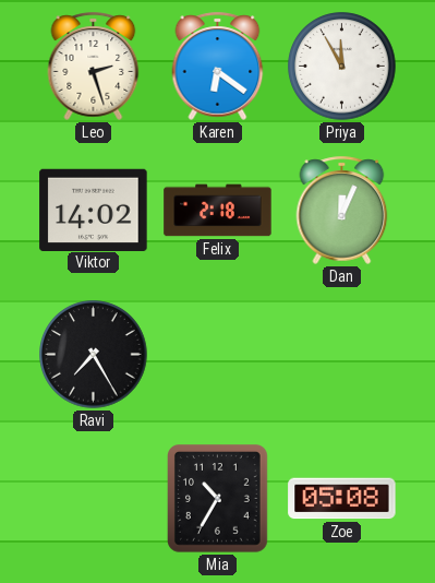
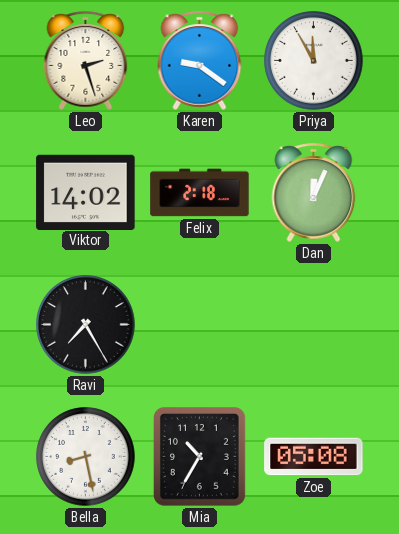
Karen: 6:21 -> 9:21
Bella: none -> 8:28
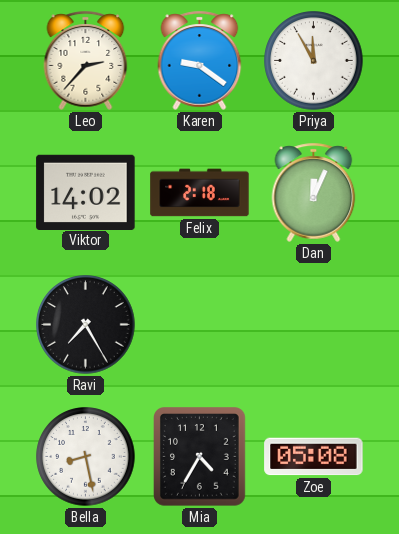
Leo: 2:27 -> 2:37
Mia: 10:35 -> 4:35
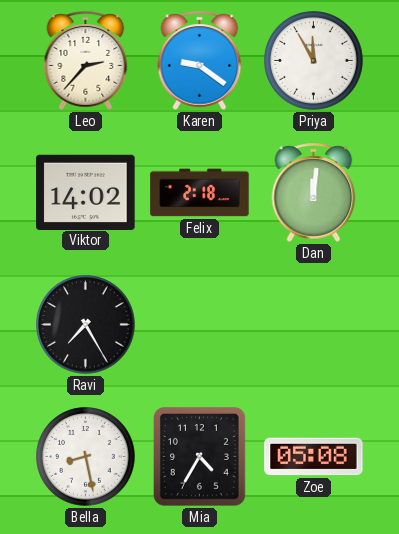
Dan: 12:04 -> 12:01
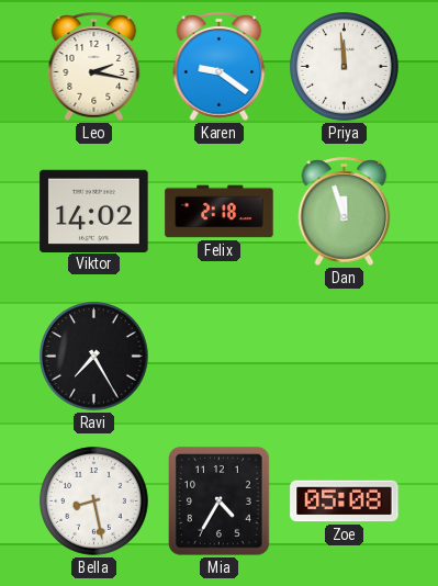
Leo: 2:37 -> 2:17
Priya: 11:55 -> 11:59
Dan: 12:01 -> 11:57
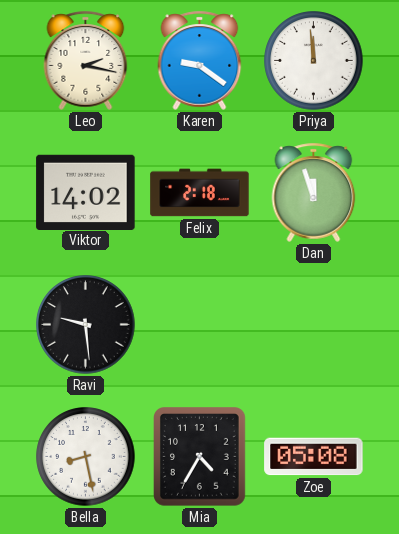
Ravi: 7:25 -> 9:29
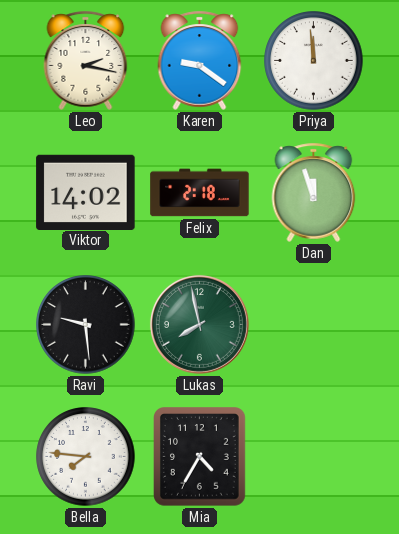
Lukas: none -> 7:58
Bella: 8:28 -> 7:46
Zoe: 05:08 -> none
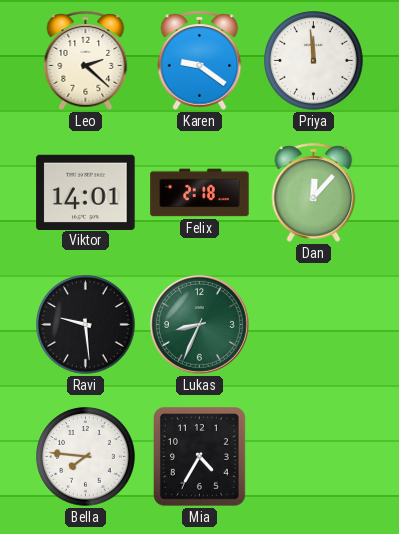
Leo: 2:17 -> 2:22
Viktor: 14:02 -> 14:01
Dan: 11:57 -> 12:07
Lukas: 7:58 -> 8:34
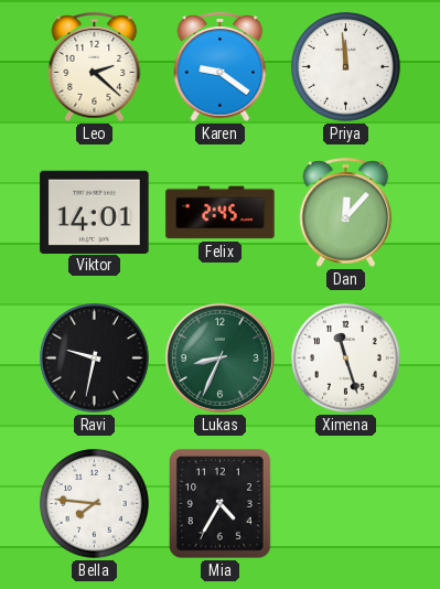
Felix: 2:18 -> 2:45
Ravi: 9:29 -> 9:32
Ximena: none -> 11:27
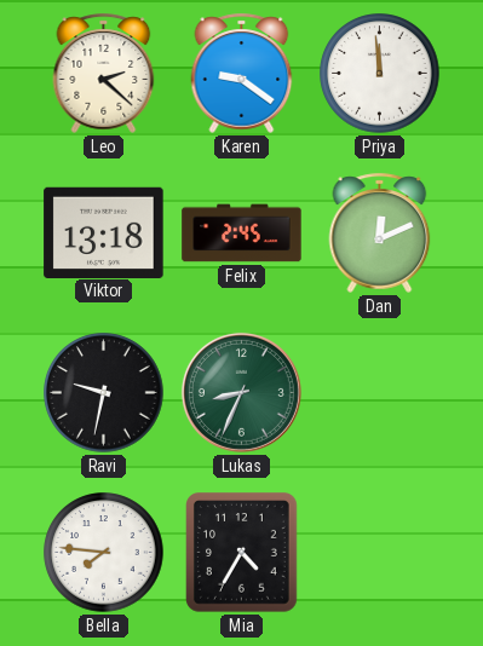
Viktor: 14:01 -> 13:18
Dan: 12:07 -> 12:11
Ximena: 11:27 -> none
